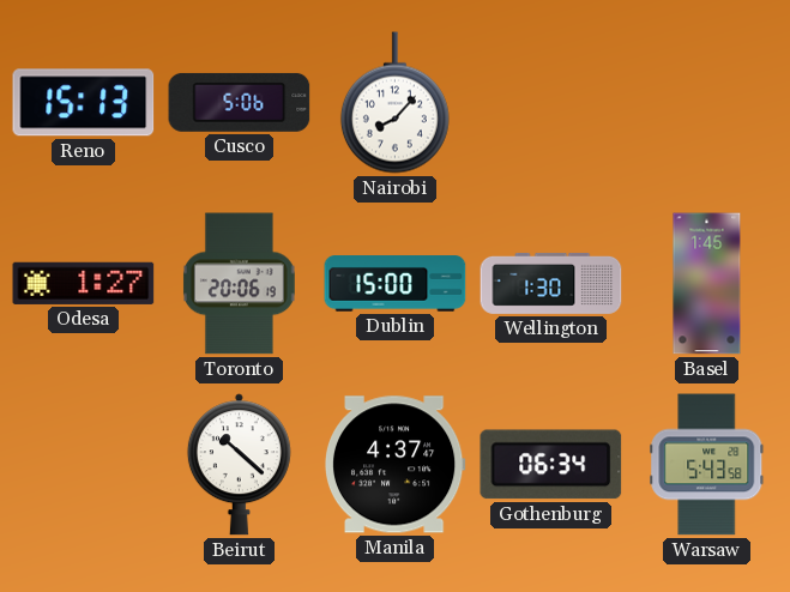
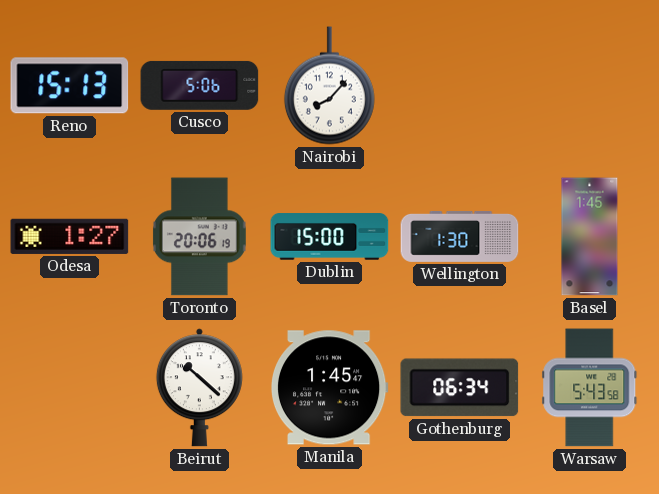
Manila: 4:37 -> 1:45
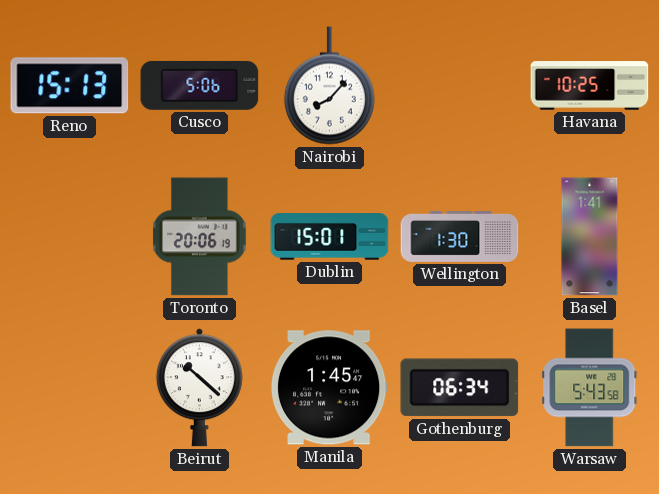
Havana: none -> 10:25
Odesa: 1:27 -> none
Dublin: 15:00 -> 15:01
Basel: 1:45 -> 1:41
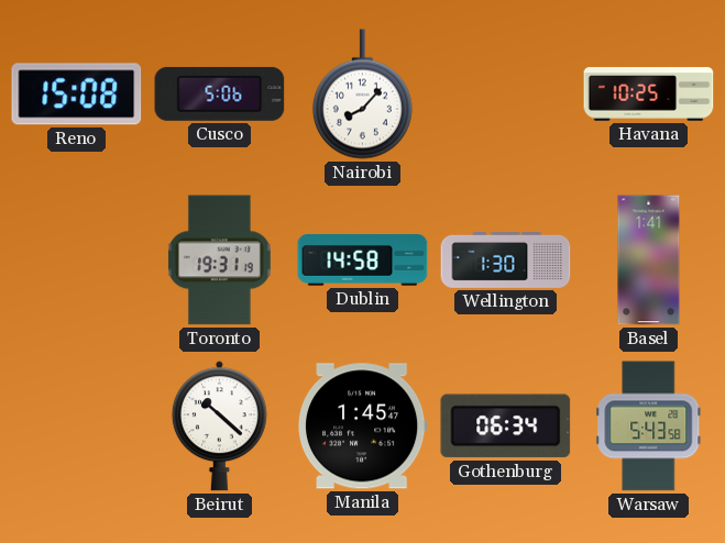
Reno: 15:13 -> 15:08
Toronto: 20:06 -> 19:31
Dublin: 15:01 -> 14:58
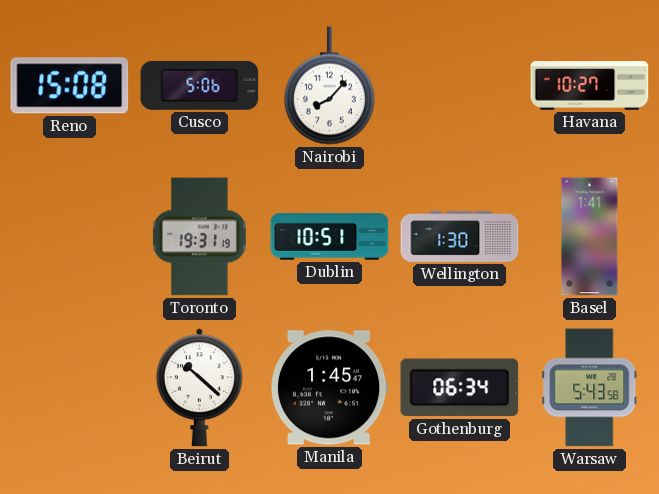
Havana: 10:25 -> 10:27
Dublin: 14:58 -> 10:51
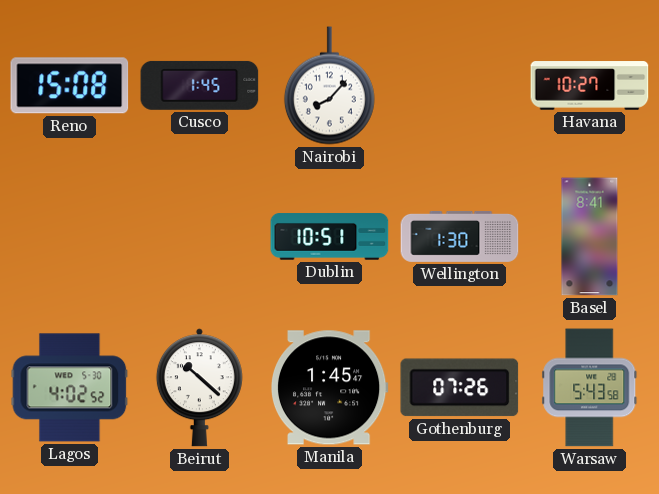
Cusco: 5:06 -> 1:45
Toronto: 19:31 -> none
Basel: 1:41 -> 8:41
Lagos: none -> 4:02
Gothenburg: 06:34 -> 07:26
